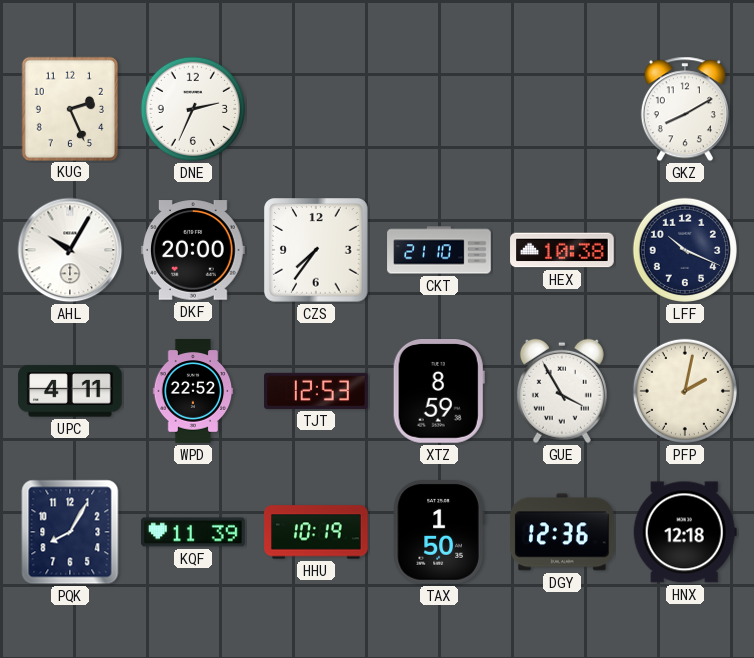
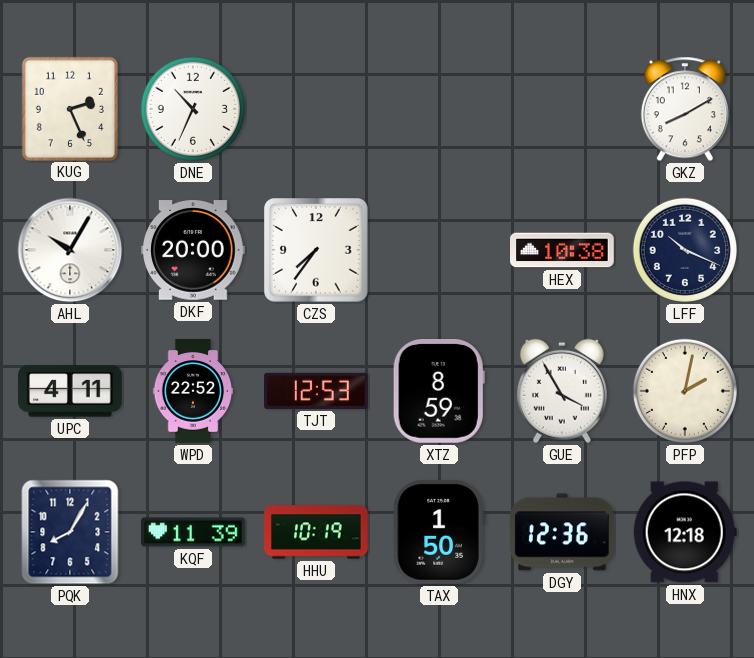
DNE: 2:34 -> 10:34
CKT: 21:10 -> none
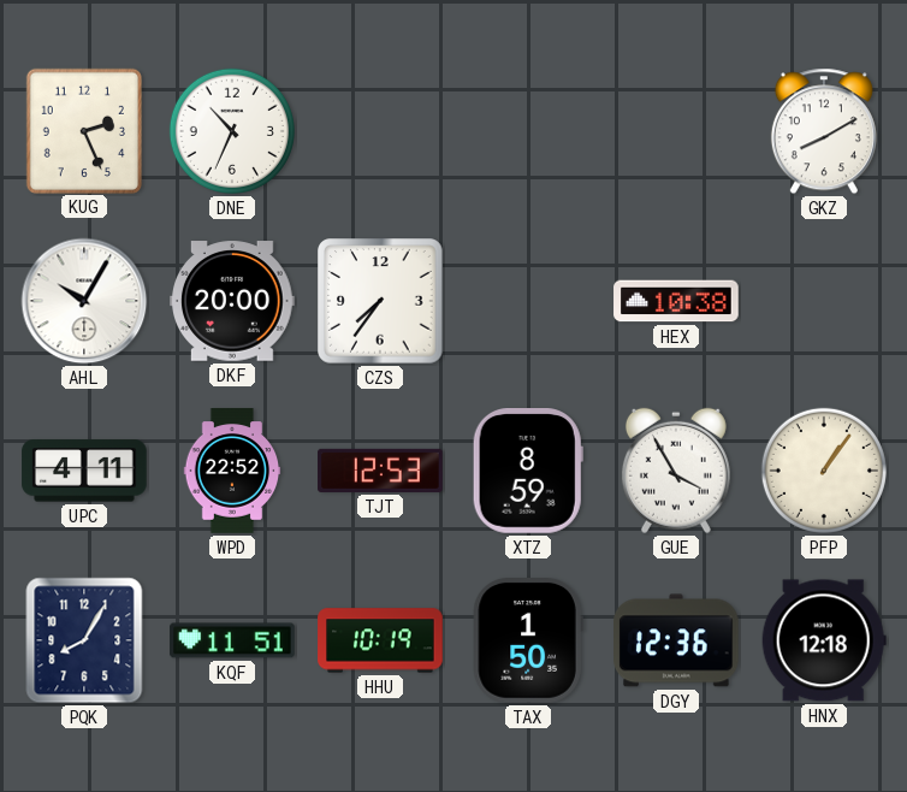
LFF: 10:19 -> none
PFP: 2:02 -> 1:06
KQF: 11:39 -> 11:51
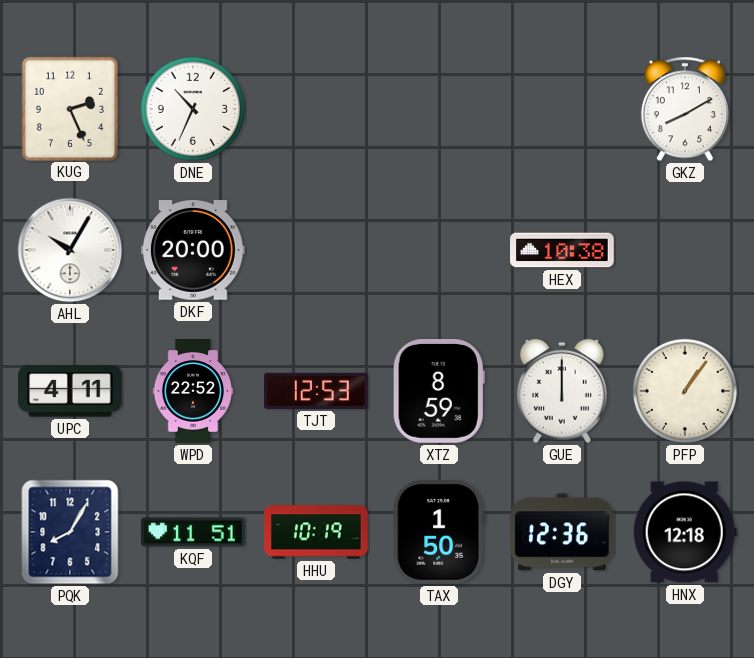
CZS: 7:36 -> none
GUE: 3:55 -> 12:00
